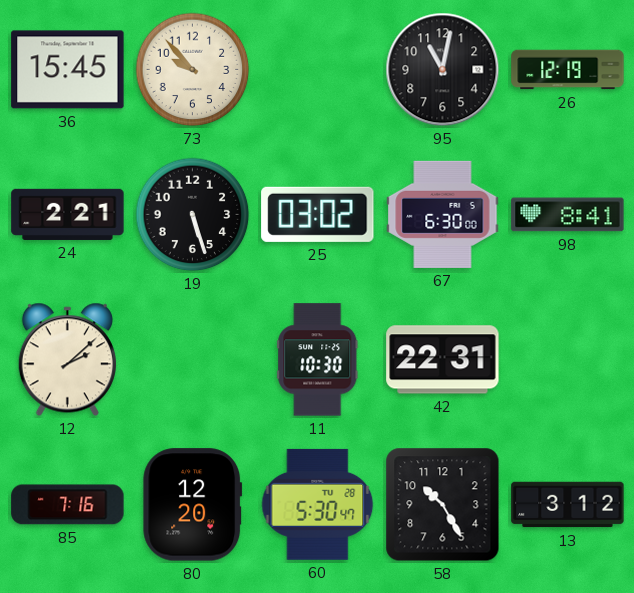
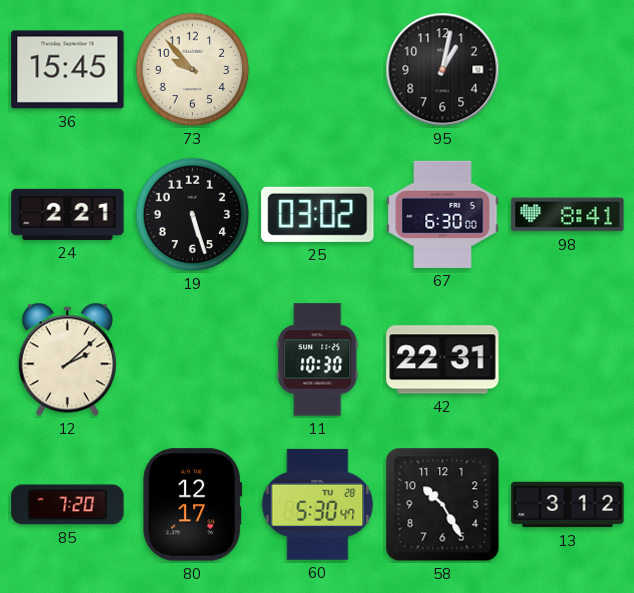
95: 11:02 -> 1:02
26: 12:19 -> none
85: 7:16 -> 7:20
80: 12:20 -> 12:17
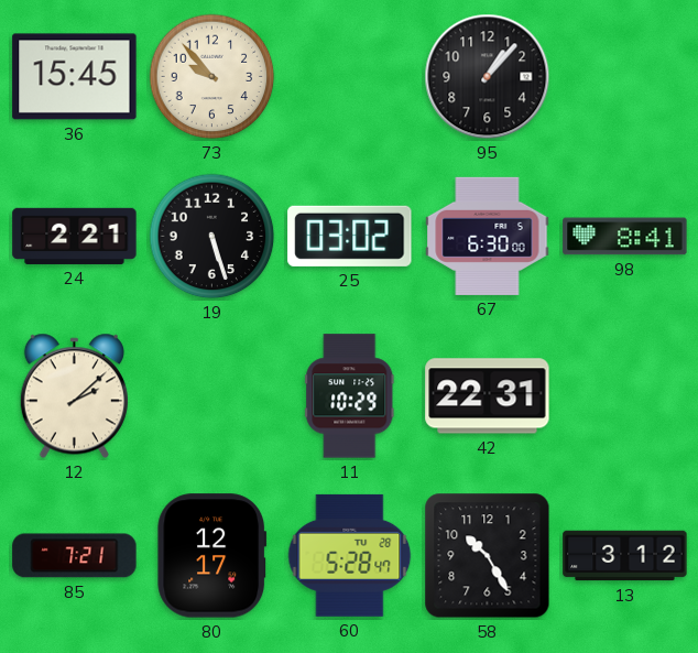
95: 1:02 -> 1:07
11: 10:30 -> 10:29
85: 7:20 -> 7:21
60: 5:30 -> 5:28
